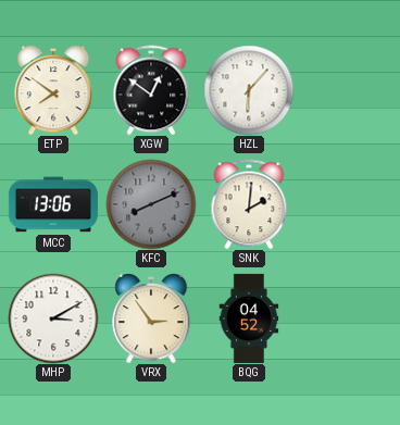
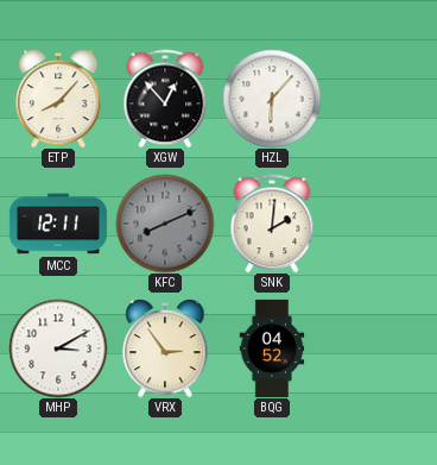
ETP: 7:51 -> 8:07
XGW: 12:51 -> 12:53
MCC: 13:06 -> 12:11
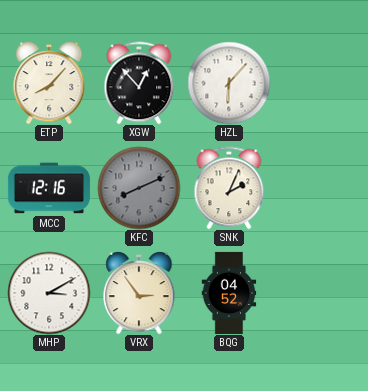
MCC: 12:11 -> 12:16
SNK: 2:01 -> 2:04
